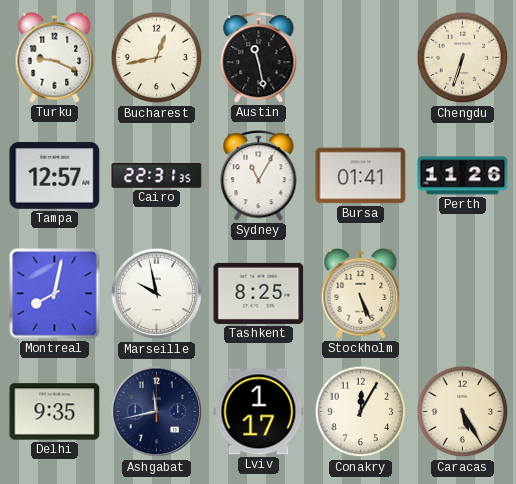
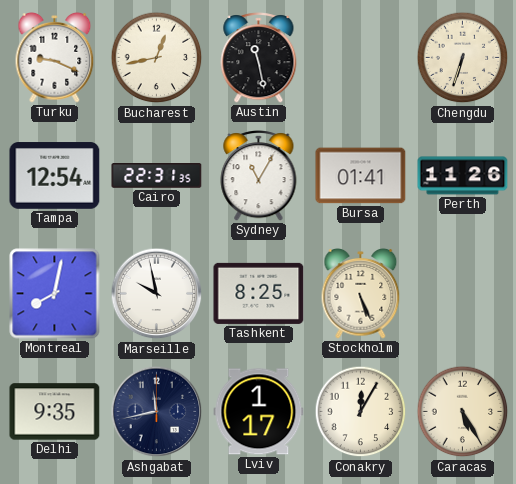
Tampa: 12:57 -> 12:54
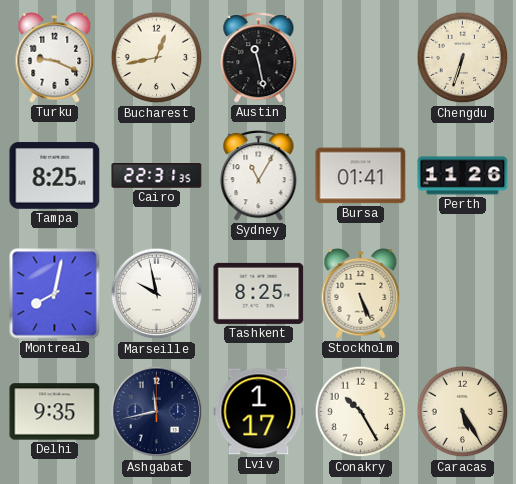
Tampa: 12:54 -> 8:25
Conakry: 12:05 -> 10:25
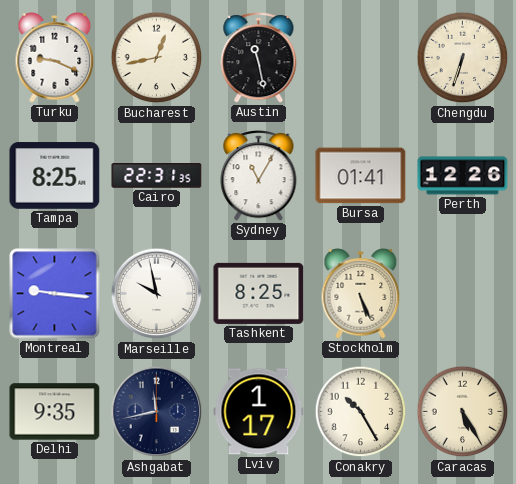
Perth: 11:26 -> 12:26
Montreal: 8:02 -> 9:16
